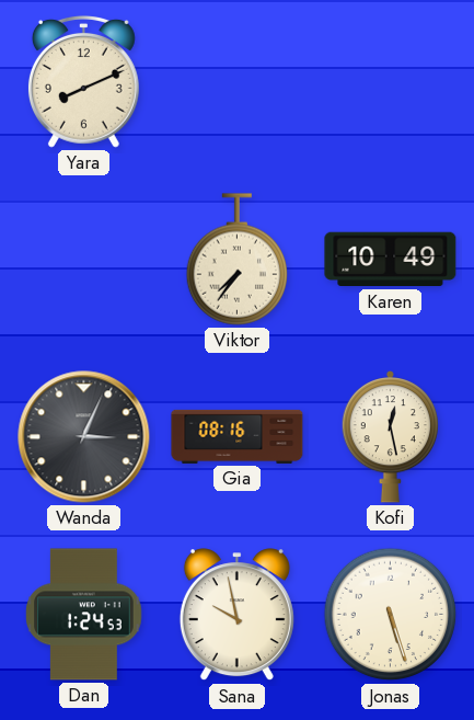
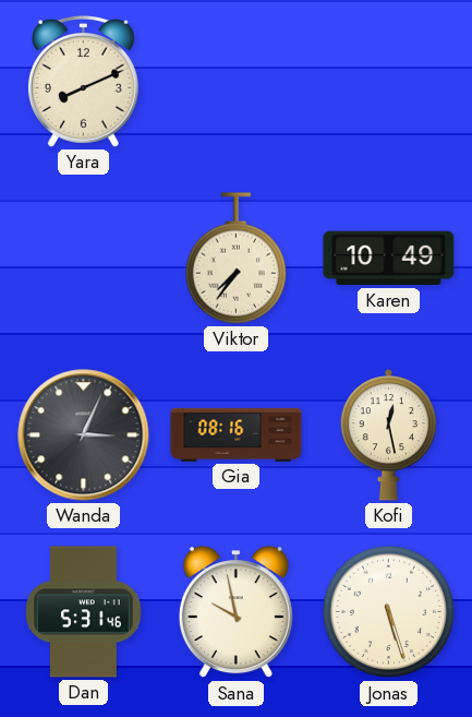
Dan: 1:24 -> 5:31
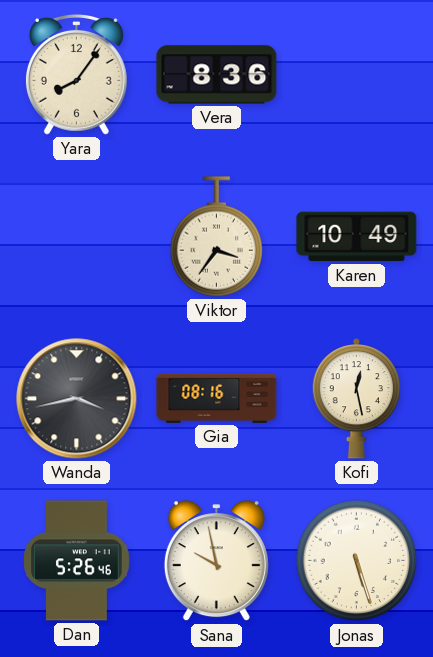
Yara: 8:11 -> 8:06
Vera: none -> 8:36
Viktor: 7:36 -> 3:36
Wanda: 3:04 -> 3:43
Dan: 5:31 -> 5:26
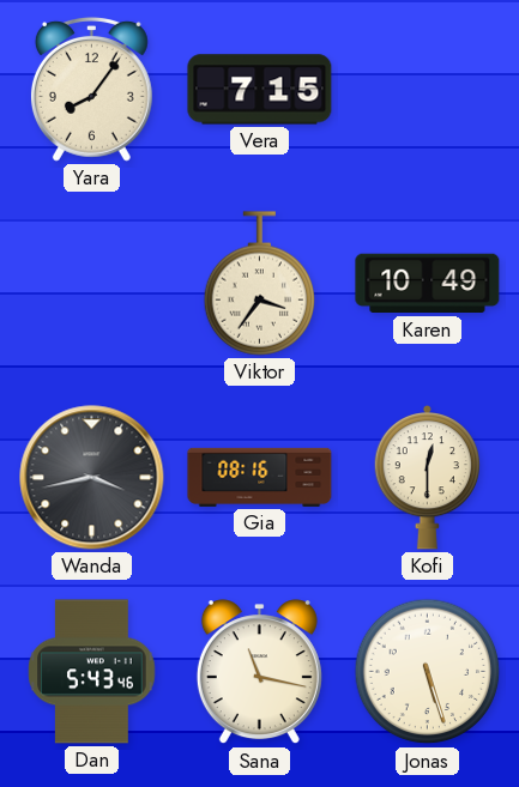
Vera: 8:36 -> 7:15
Kofi: 12:28 -> 12:30
Dan: 5:26 -> 5:43
Sana: 9:58 -> 11:17
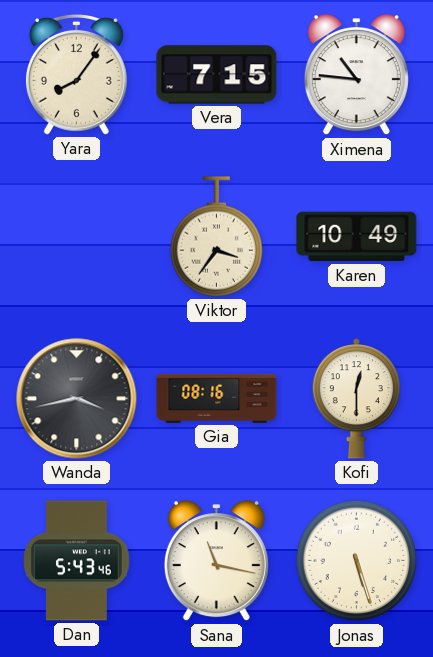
Ximena: none -> 10:46
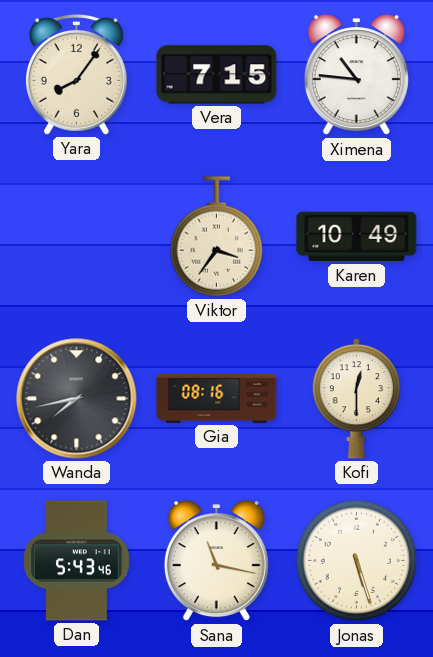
Wanda: 3:43 -> 7:43
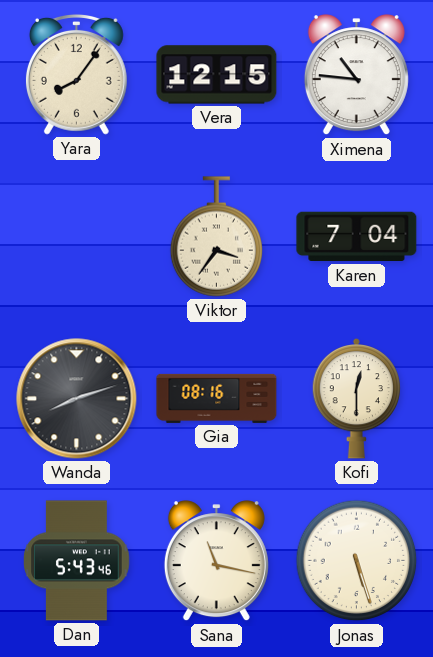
Vera: 7:15 -> 12:15
Karen: 10:49 -> 7:04
Wanda: 7:43 -> 8:12
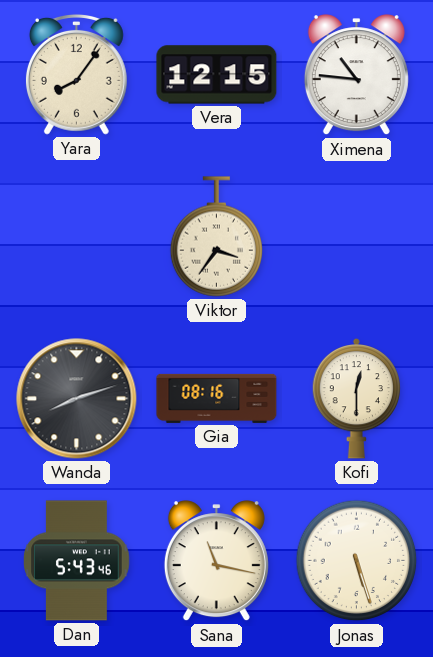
Karen: 7:04 -> none
